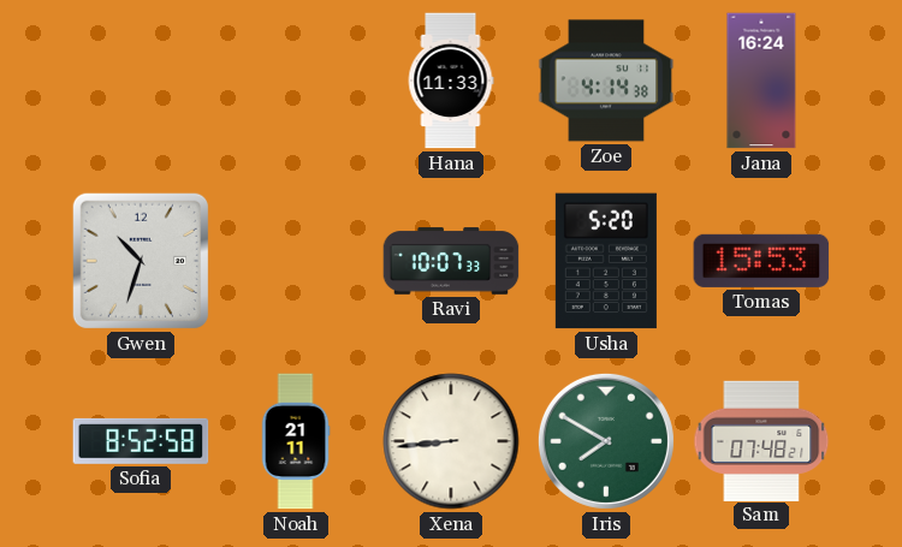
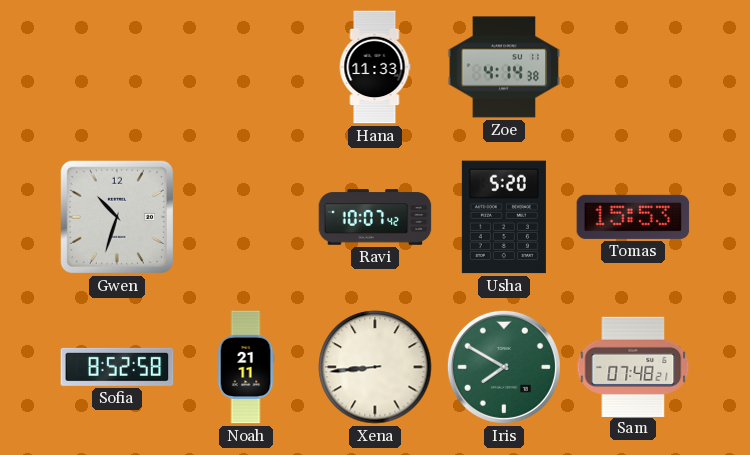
Jana: 16:24 -> none
Ravi: 10:07:33 -> 10:07:42
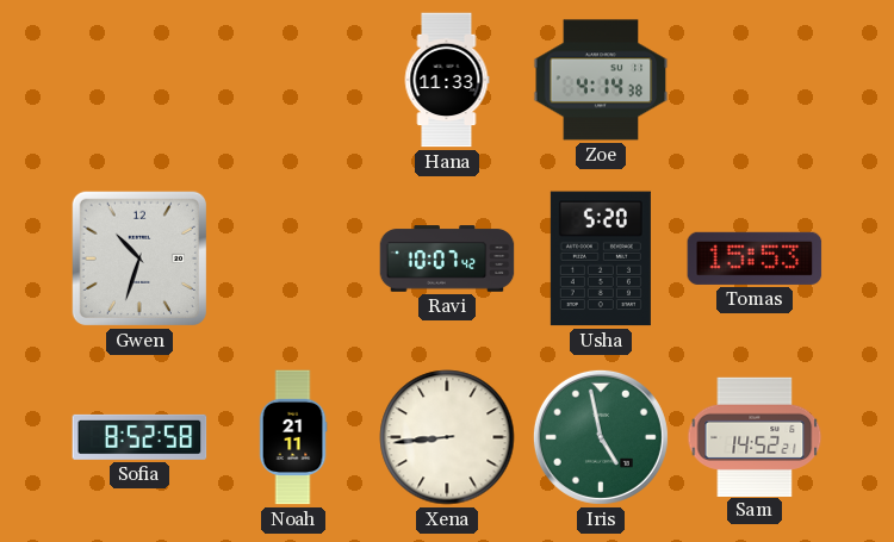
Iris: 7:50 -> 4:58
Sam: 07:48 -> 14:52
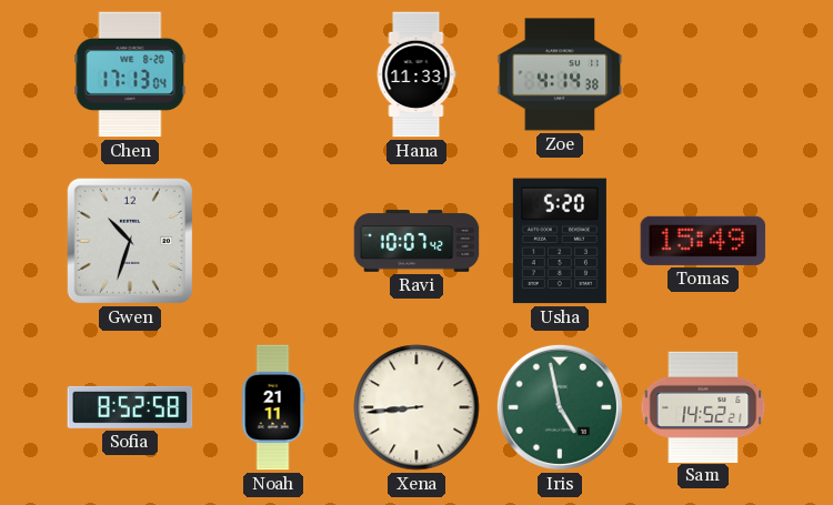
Chen: none -> 17:13
Tomas: 15:53 -> 15:49
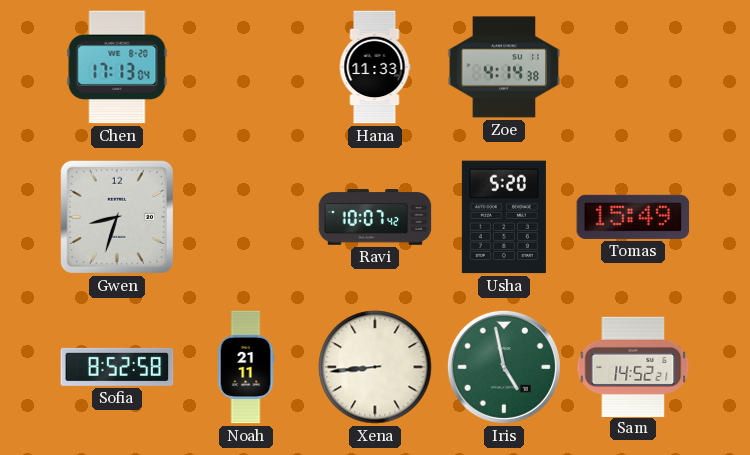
Gwen: 10:33 -> 8:33
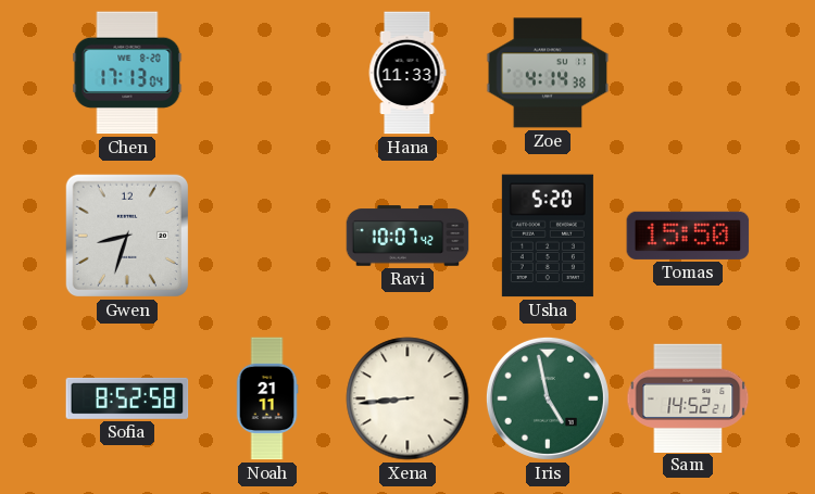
Tomas: 15:49 -> 15:50
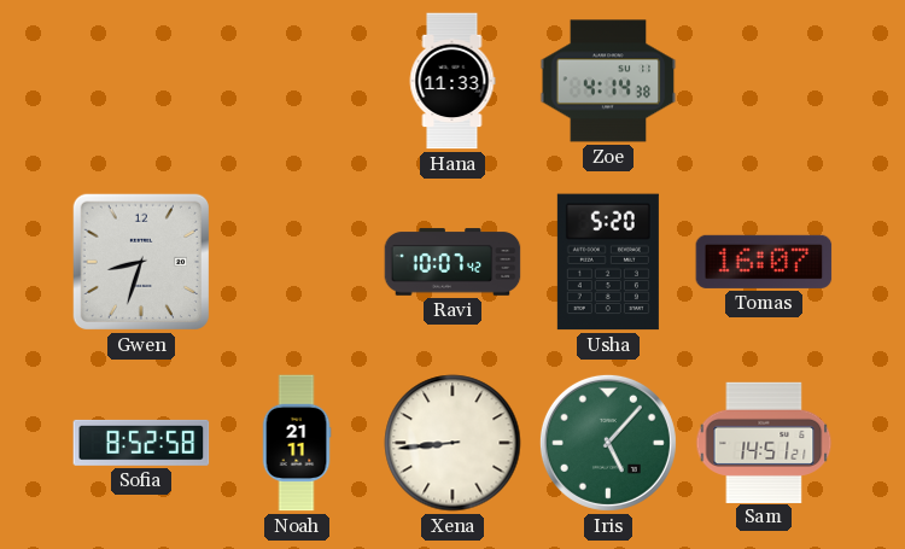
Chen: 17:13 -> none
Tomas: 15:50 -> 16:07
Iris: 4:58 -> 5:07
Sam: 14:52 -> 14:51
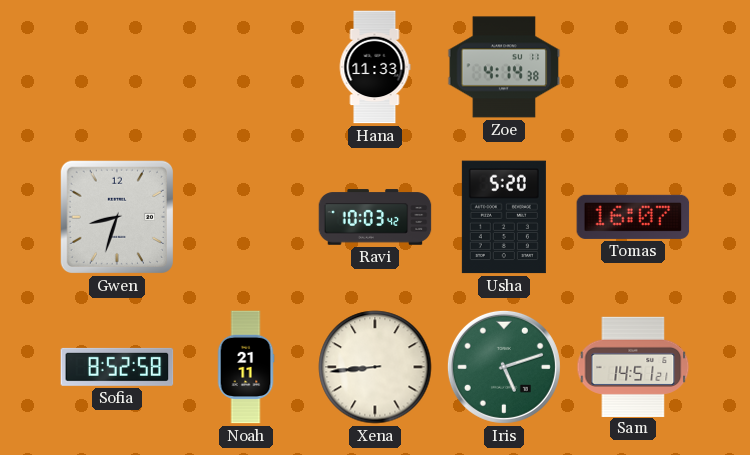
Ravi: 10:07 -> 10:03
Iris: 5:07 -> 5:12
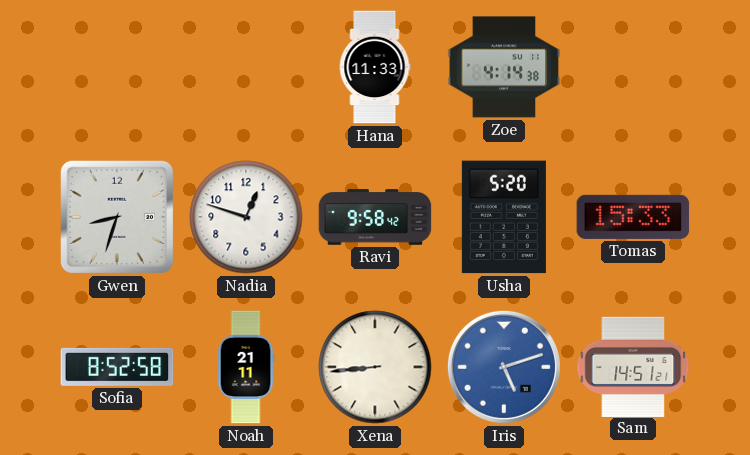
Nadia: none -> 12:48
Ravi: 10:03 -> 9:58
Tomas: 16:07 -> 15:33
Iris dial: green -> blue
